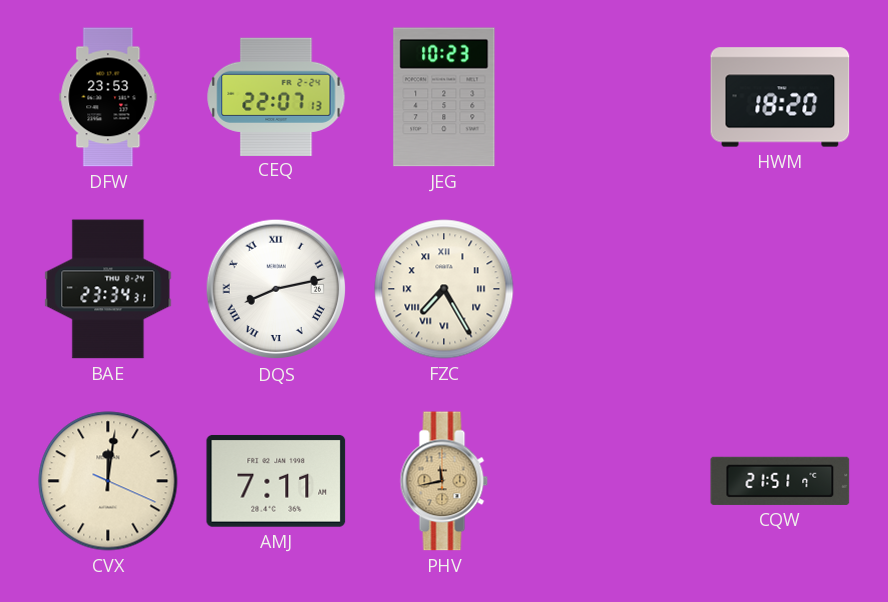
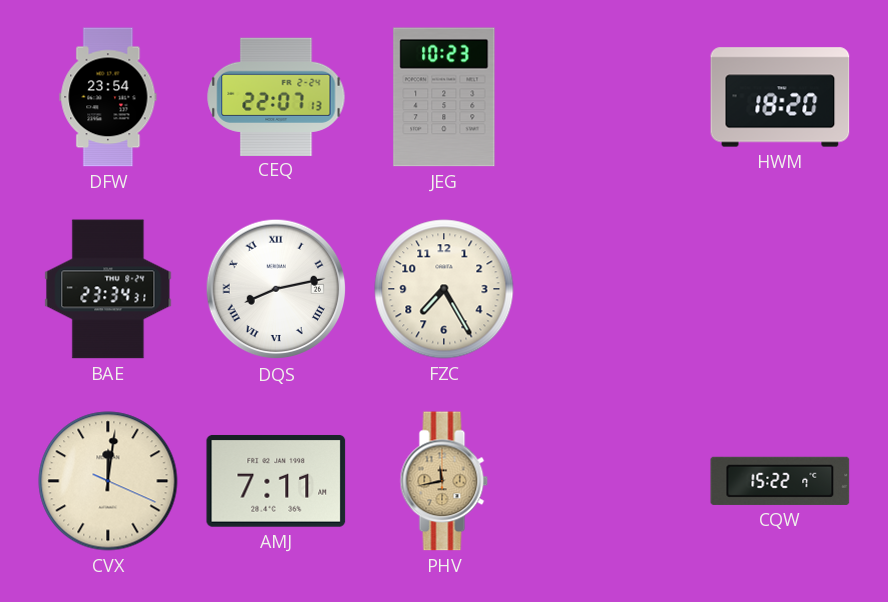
DFW: 23:53 -> 23:54
FZC numerals: Roman -> Arabic
CQW: 21:51 -> 15:22
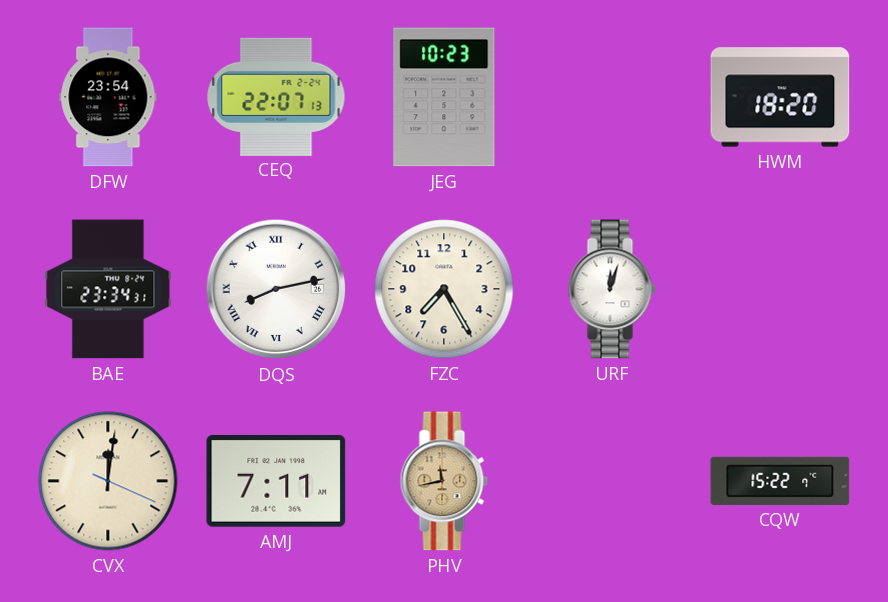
URF: none -> 12:03
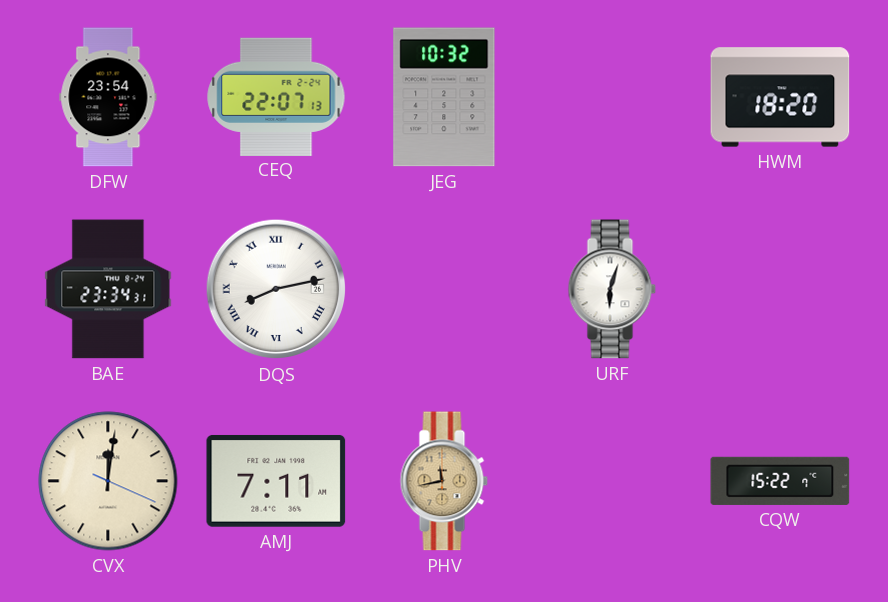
JEG: 10:23 -> 10:32
FZC: 7:25 -> none
URF: 12:03 -> 6:03
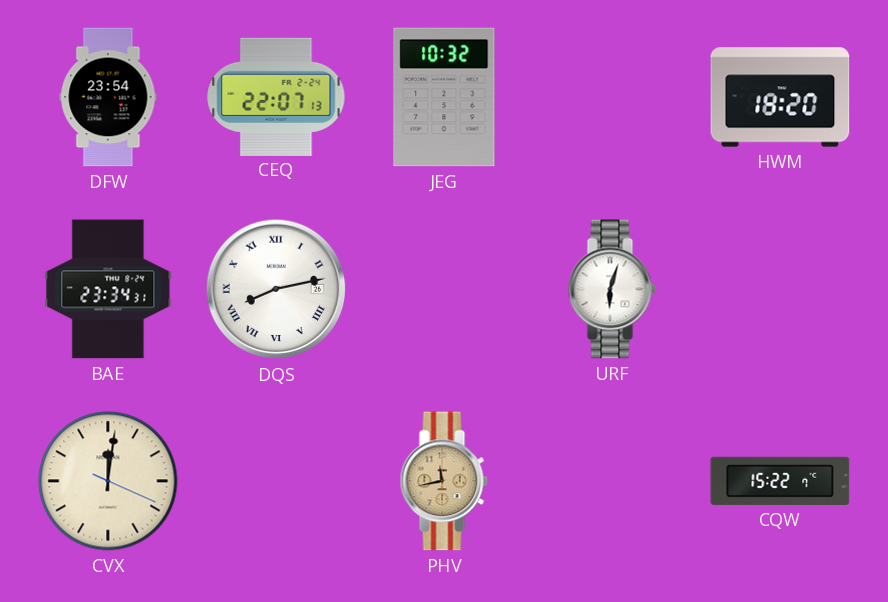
AMJ: 7:11 -> none
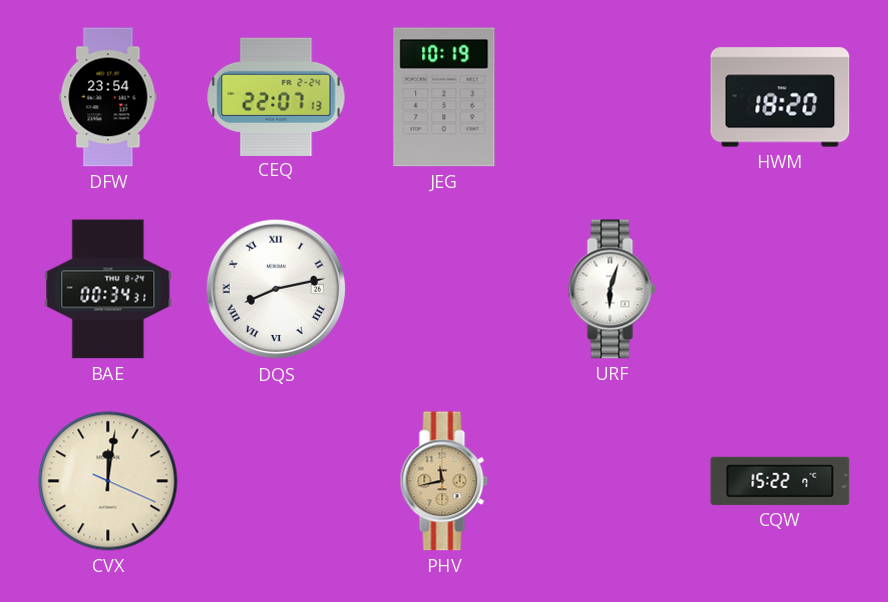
JEG: 10:32 -> 10:19
BAE: 23:34 -> 00:34
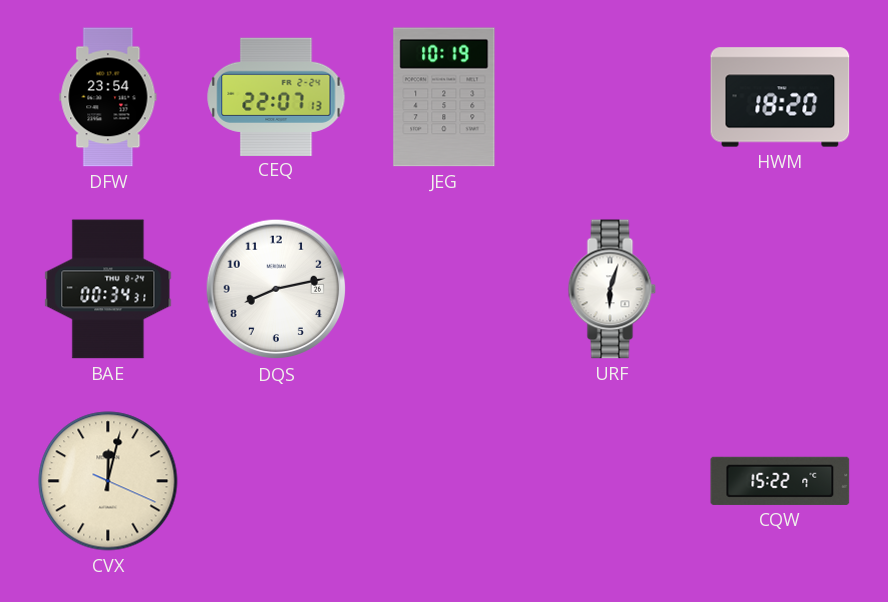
DQS numerals: Roman -> Arabic
CVX: 12:01 -> 12:02
PHV: 11:43 -> none
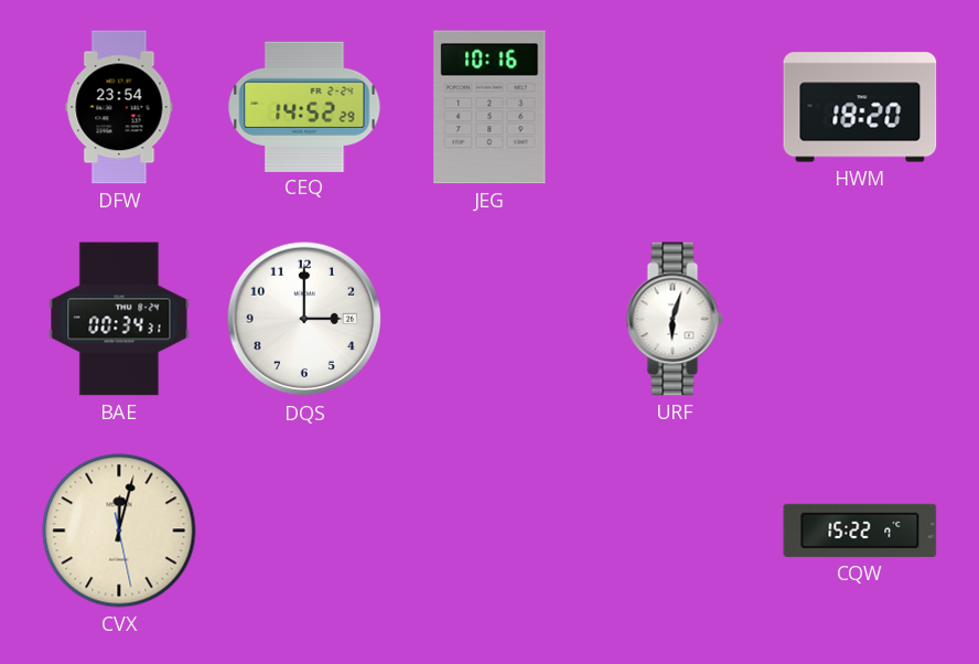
CEQ: 22:07 -> 14:52
JEG: 10:19 -> 10:16
DQS: 8:13 -> 3:00
CVX: 12:02:19 -> 12:02:28
